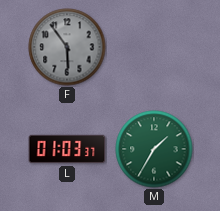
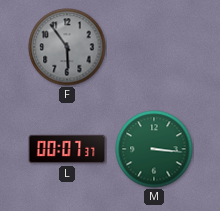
L: 01:03 -> 00:07
M: 1:35 -> 3:16
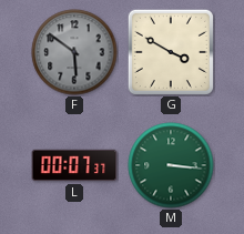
F: 5:54 -> 5:51
G: none -> 3:50
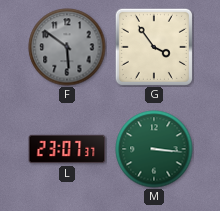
G: 3:50 -> 3:54
L: 00:07 -> 23:07
